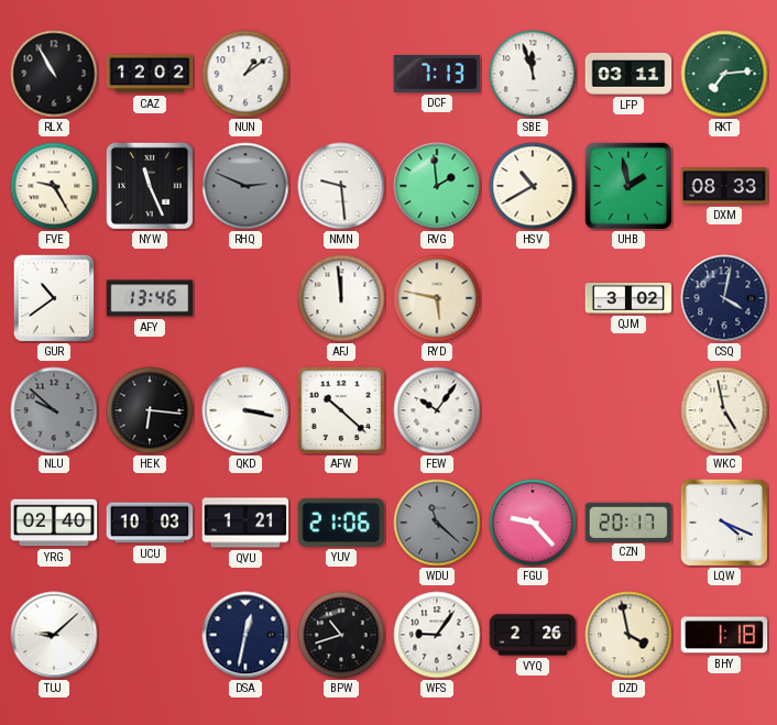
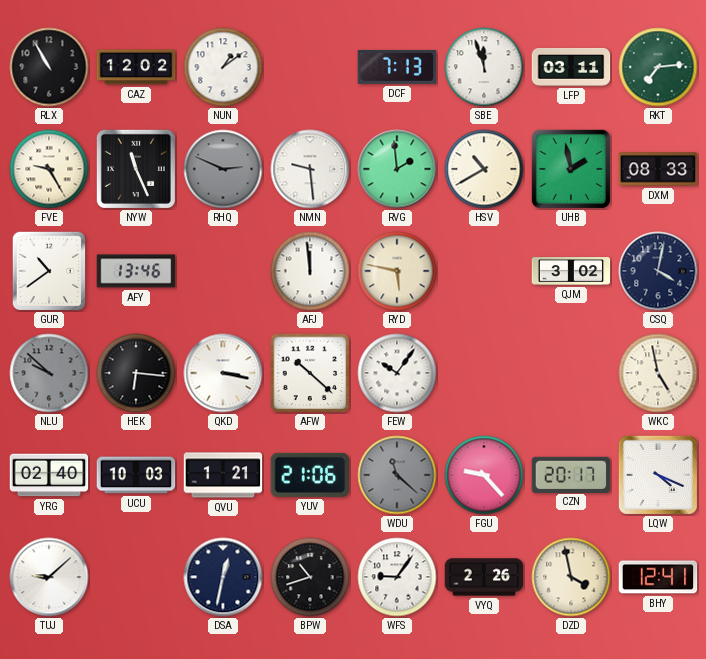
BHY: 1:18 -> 12:41
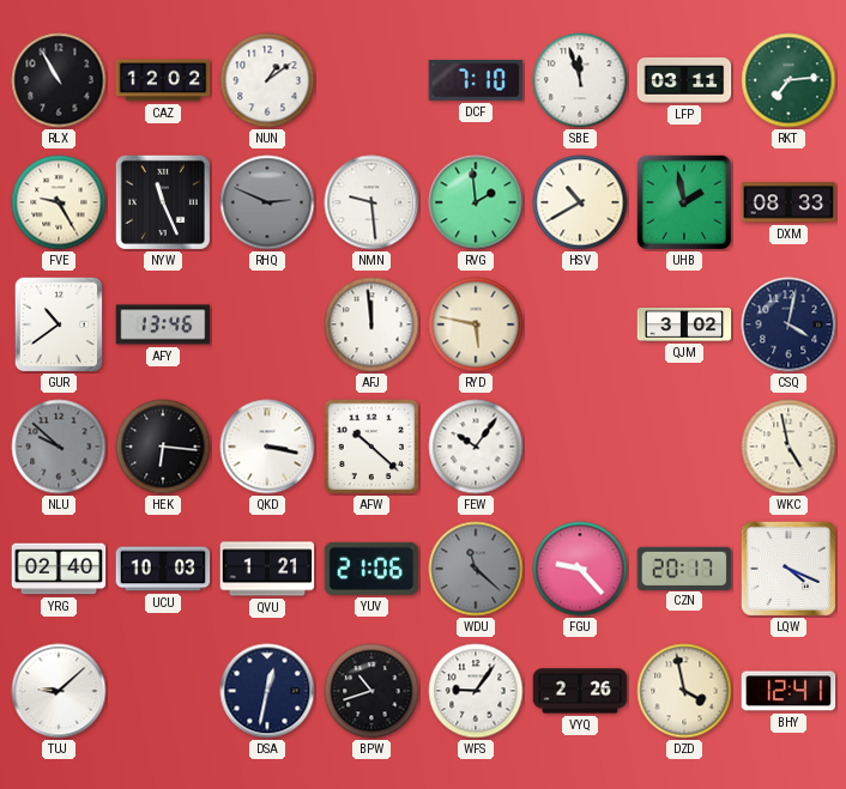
DCF: 7:13 -> 7:10
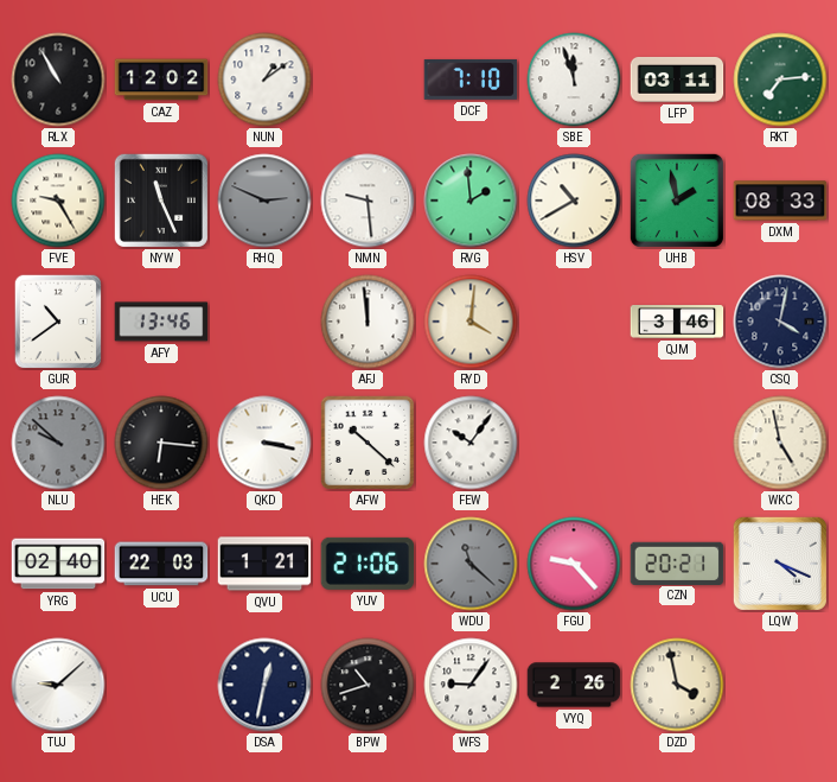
RYD: 5:47 -> 4:01
QJM: 3:02 -> 3:46
UCU: 10:03 -> 22:03
CZN: 20:17 -> 20:21
BHY: 12:41 -> none
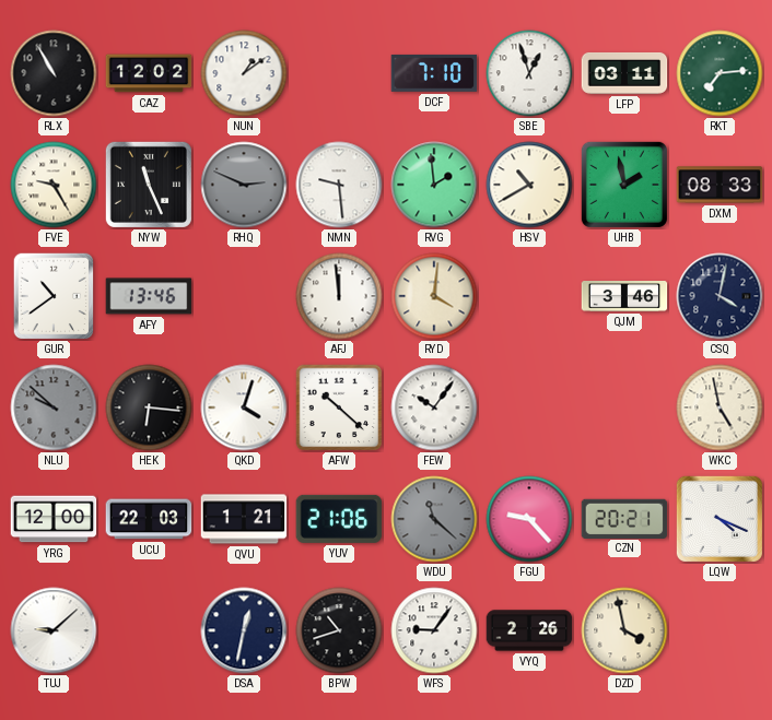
SBE: 11:57 -> 12:57
QKD: 3:17 -> 4:03
YRG: 02:40 -> 12:00
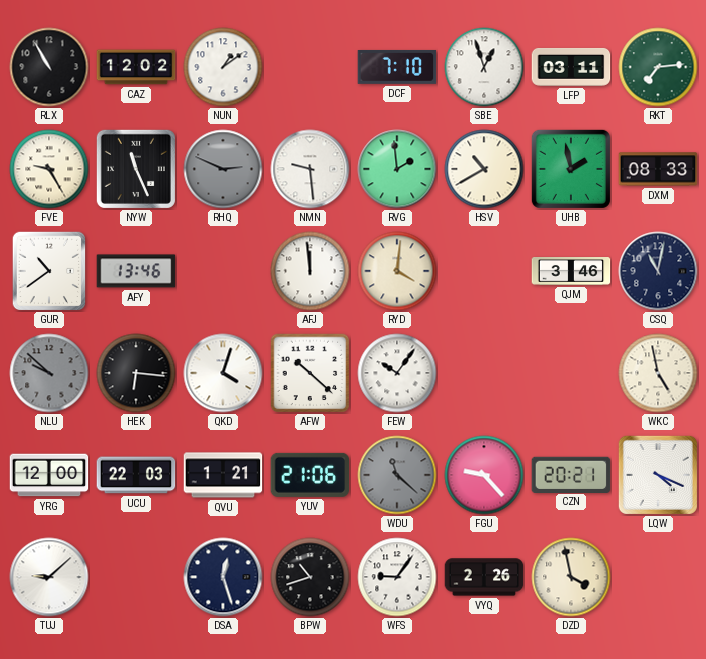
CSQ: 4:02 -> 11:02
DSA: 12:32 -> 12:27
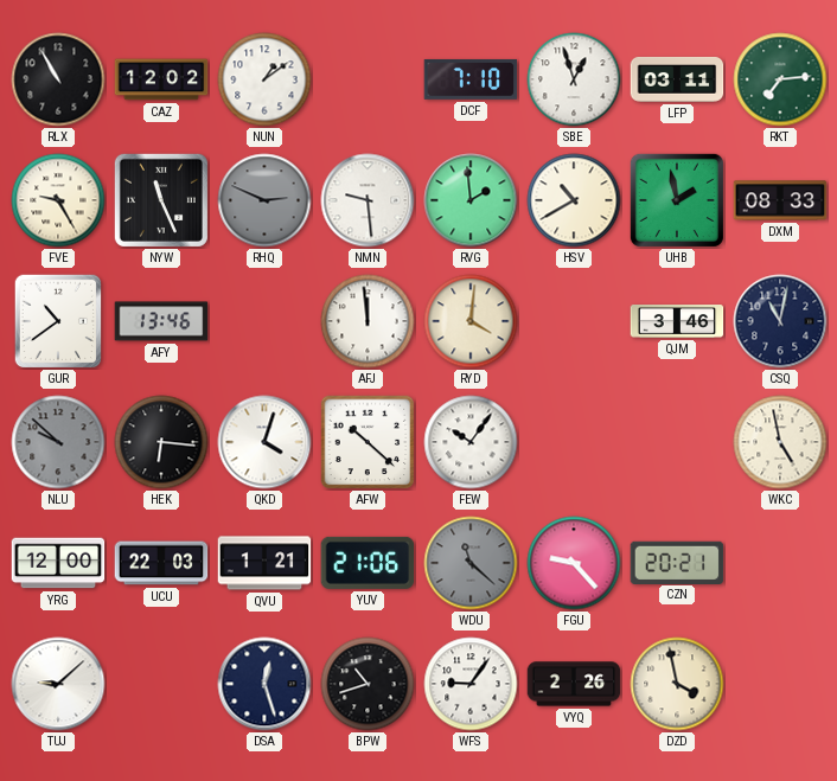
LQW: 4:19 -> none
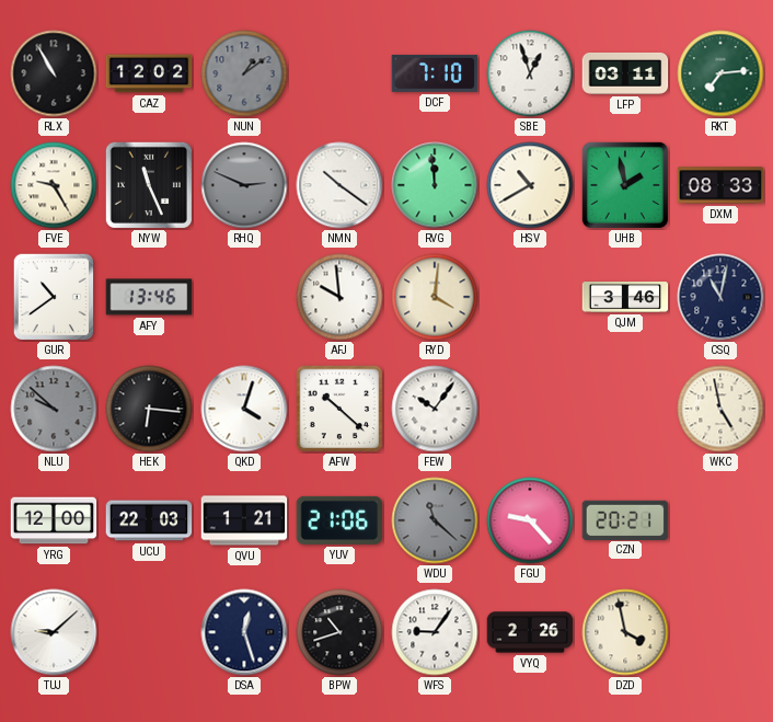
NUN dial: white -> grey
NMN: 9:29 -> 10:21
RVG: 1:59 -> 11:59
AFJ: 11:59 -> 9:59
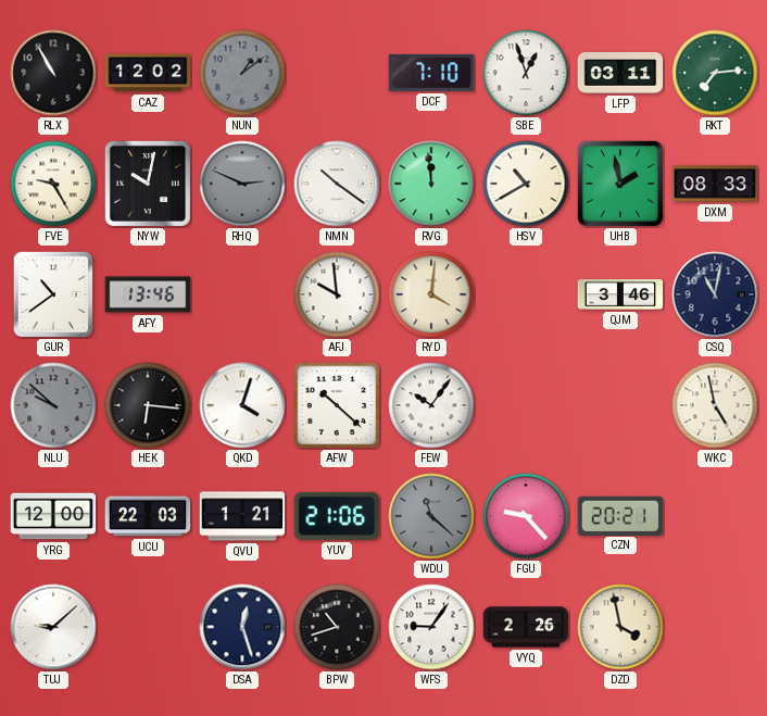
NYW: 11:26 -> 10:02
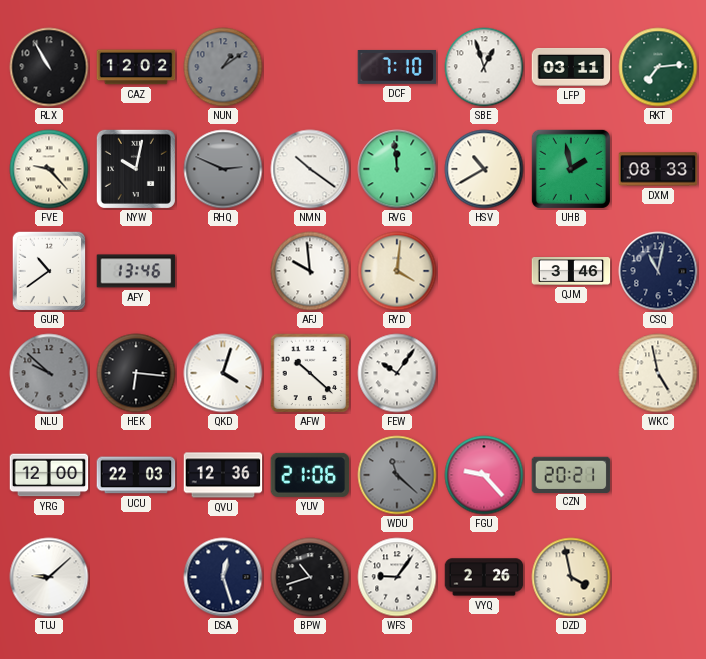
FVE: 9:25 -> 9:23
QVU: 1:21 -> 12:36
